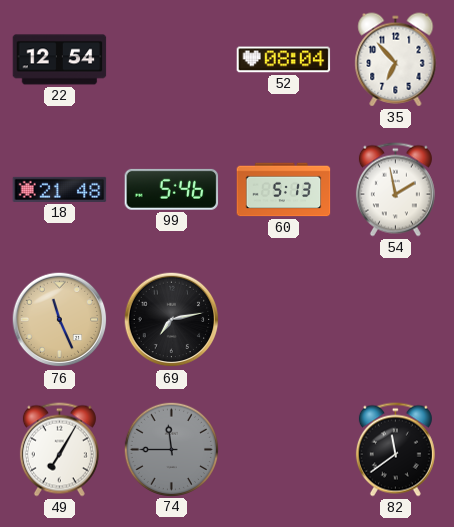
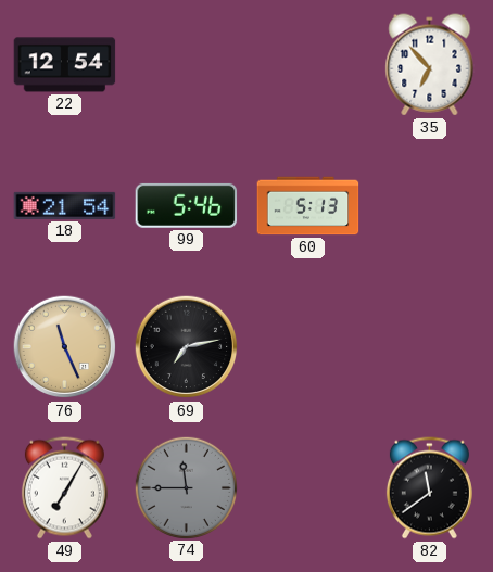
52: 08:04 -> none
18: 21:48 -> 21:54
54: 1:58 -> none
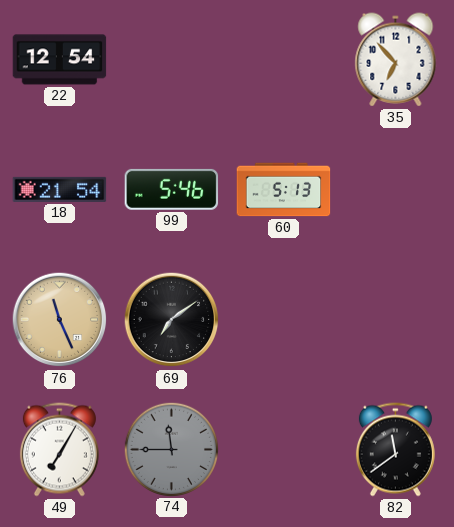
69: 7:13 -> 7:09
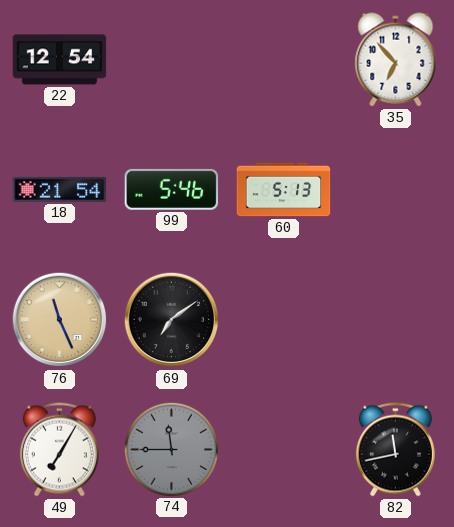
82: 11:39 -> 11:43
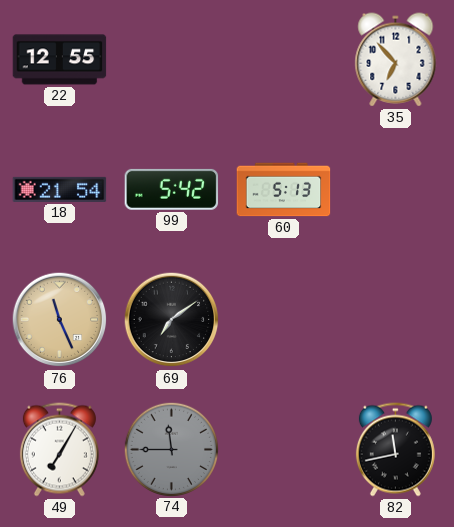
22: 12:54 -> 12:55
99: 5:46 -> 5:42
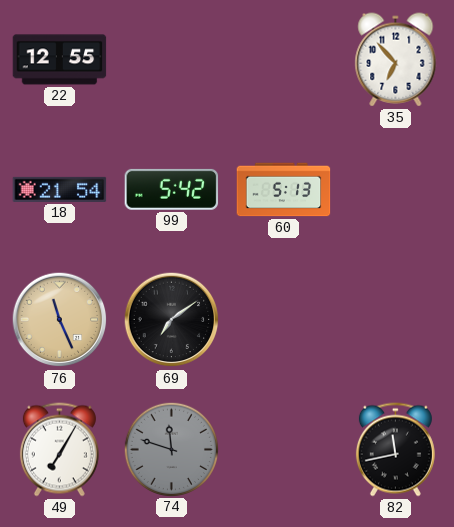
74: 11:45 -> 11:48
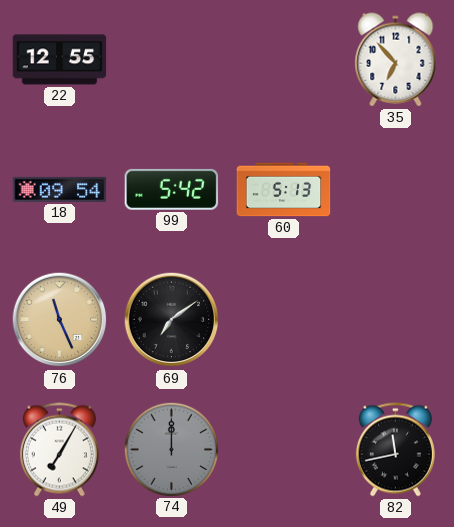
18: 21:54 -> 09:54
74: 11:48 -> 12:00
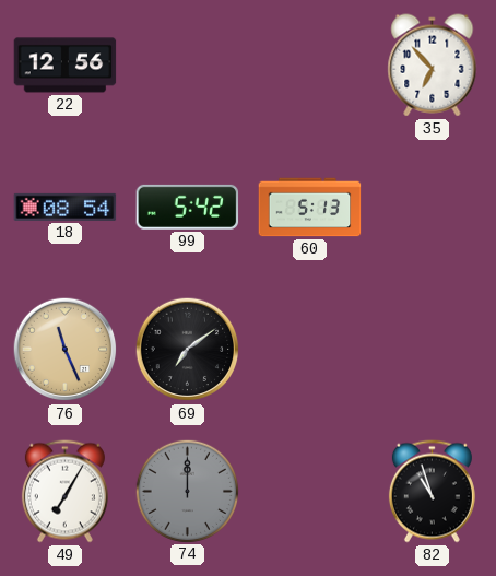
22: 12:55 -> 12:56
18: 09:54 -> 08:54
82: 11:43 -> 10:57
